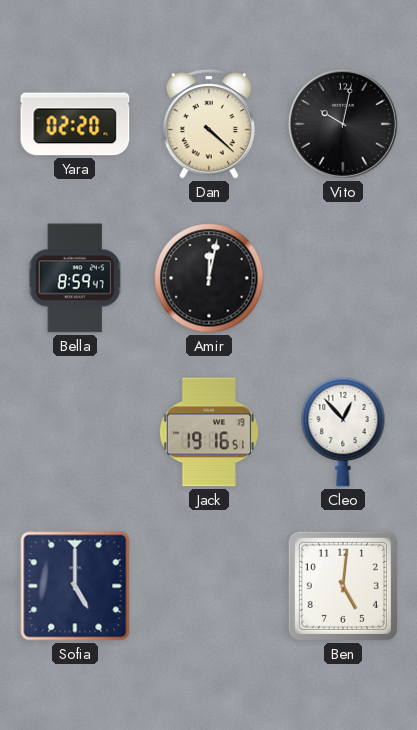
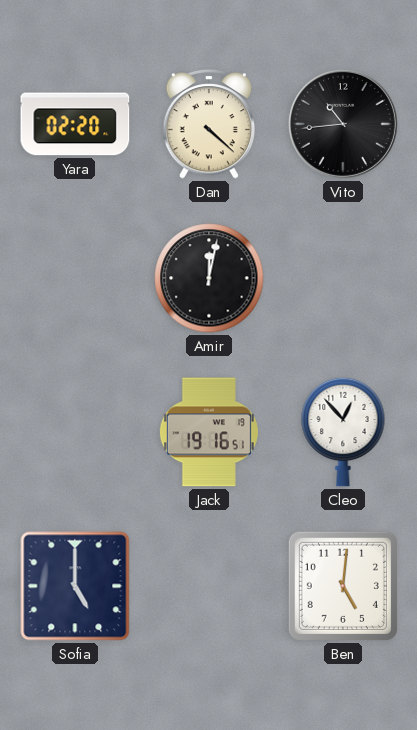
Vito: 10:02 -> 10:44
Bella: 8:59 -> none
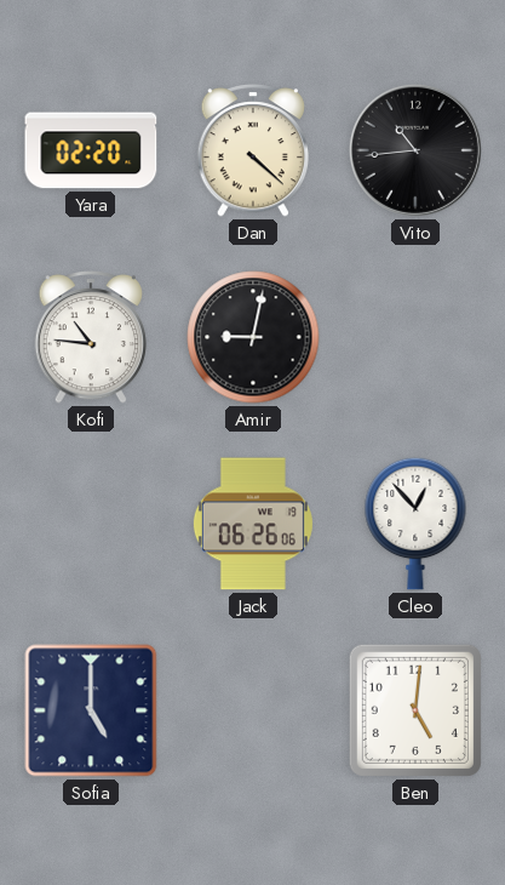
Kofi: none -> 10:46
Amir: 12:02 -> 9:02
Jack: 19:16 -> 06:26
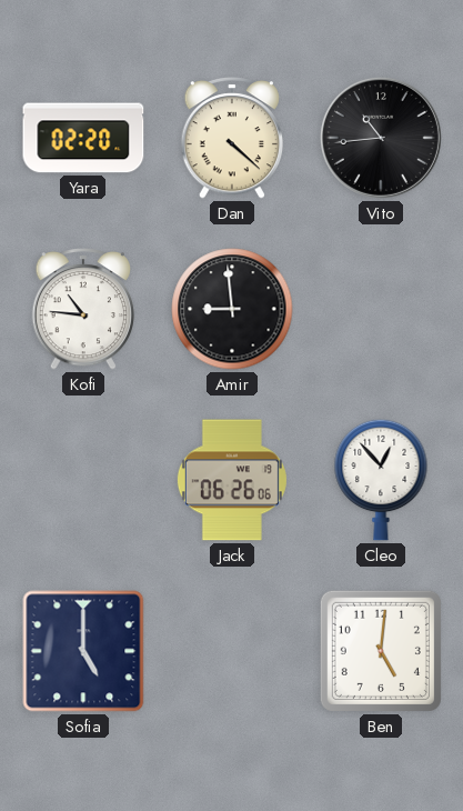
Amir: 9:02 -> 8:59
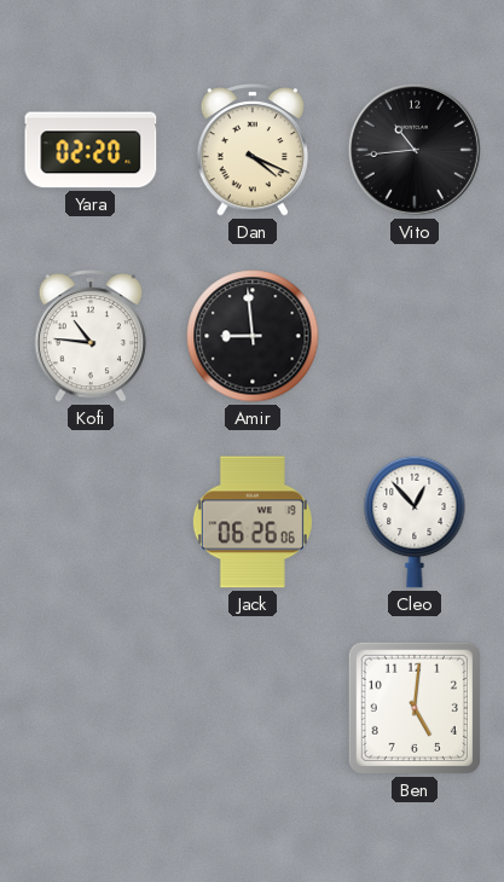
Dan: 4:22 -> 4:19
Sofia: 5:00 -> none
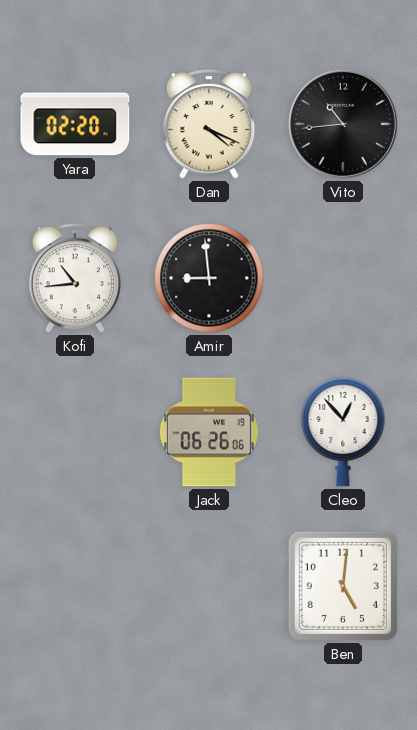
Kofi: 10:46 -> 10:44
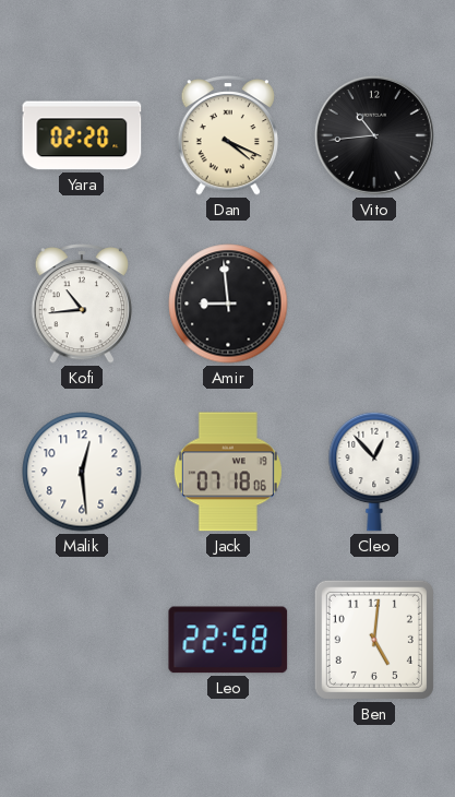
Malik: none -> 12:29
Jack: 06:26 -> 07:18
Leo: none -> 22:58
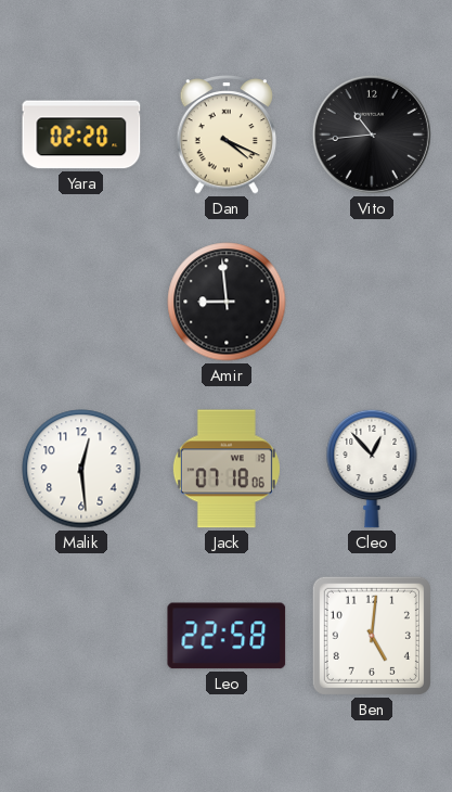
Kofi: 10:44 -> none
